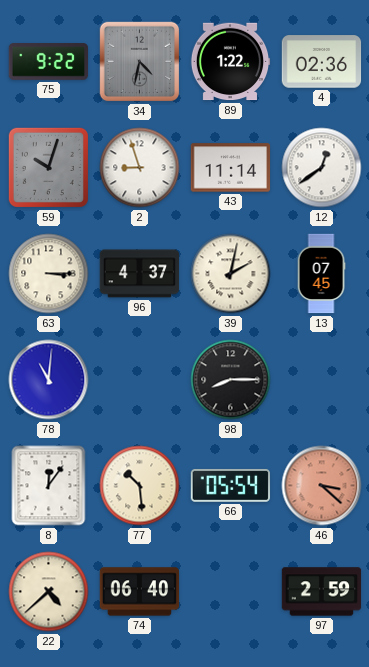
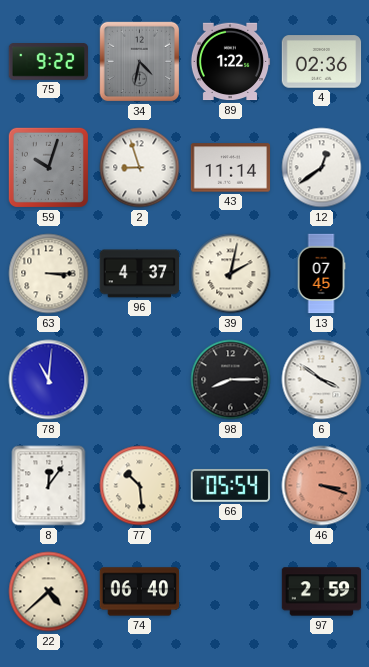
6: none -> 3:51
46: 3:22 -> 3:18
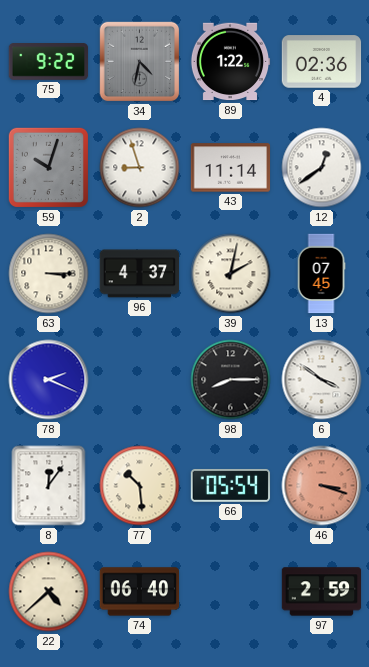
78: 11:01 -> 2:19
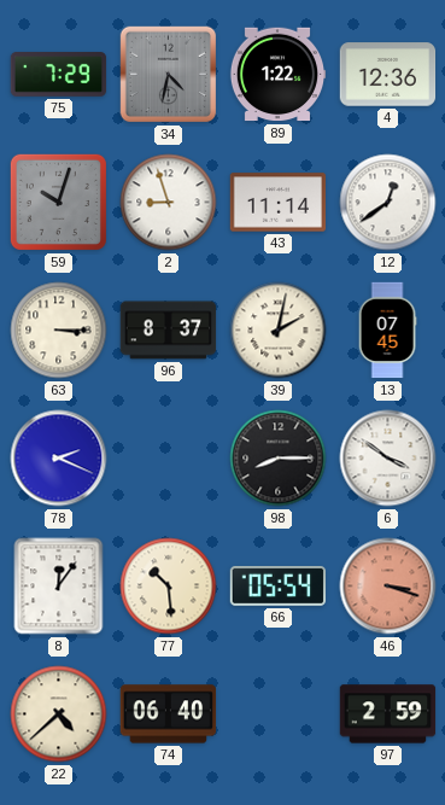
75: 9:22 -> 7:29
4: 02:36 -> 12:36
96: 4:37 -> 8:37
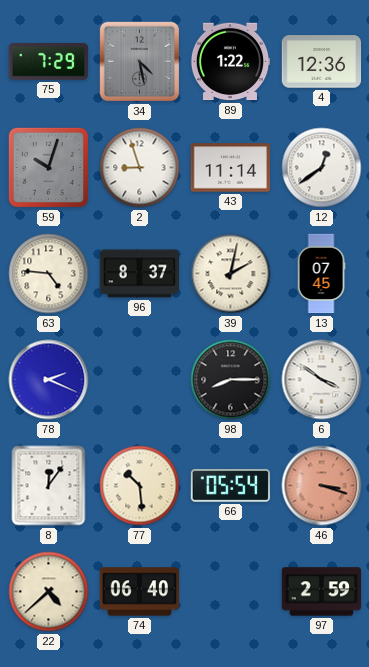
34: 4:32 -> 4:28
63: 3:15 -> 4:46
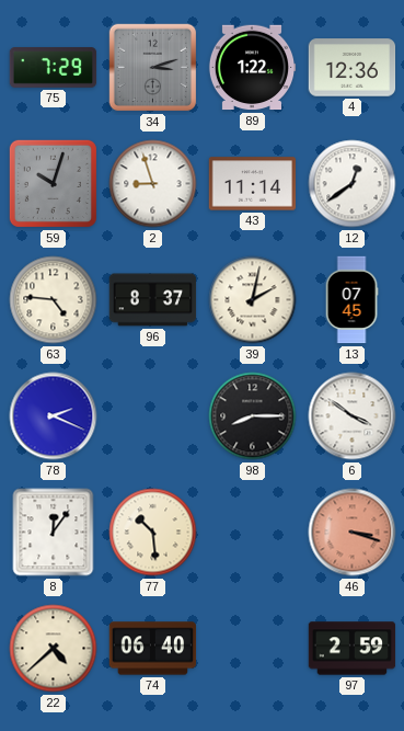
34: 4:28 -> 3:12
66: 05:54 -> none
